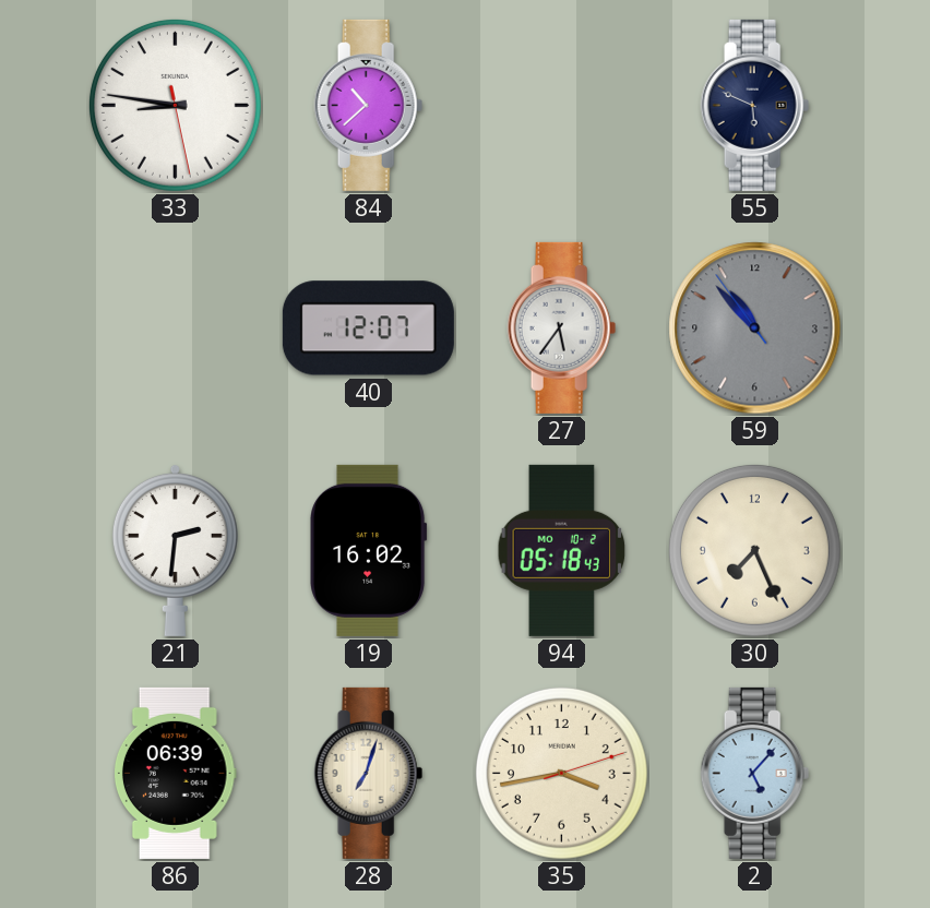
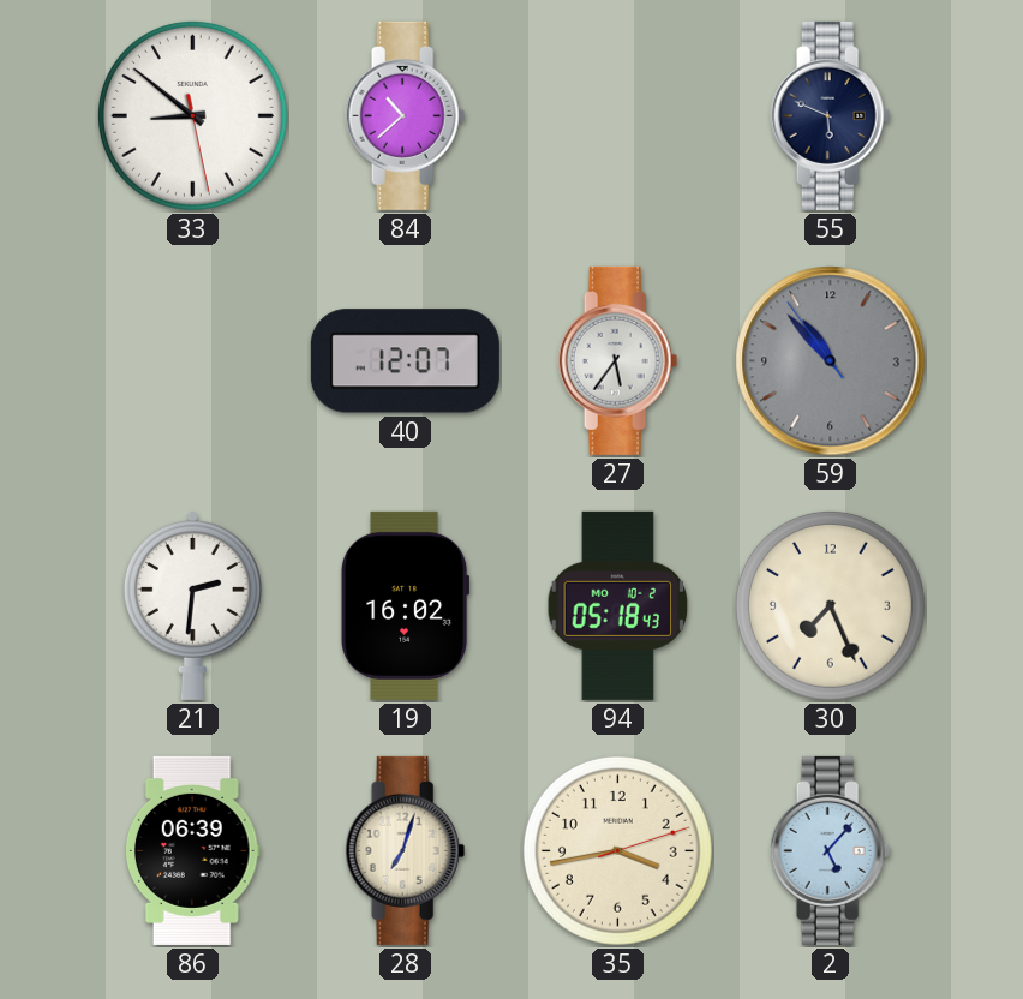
33: 8:46 -> 8:51
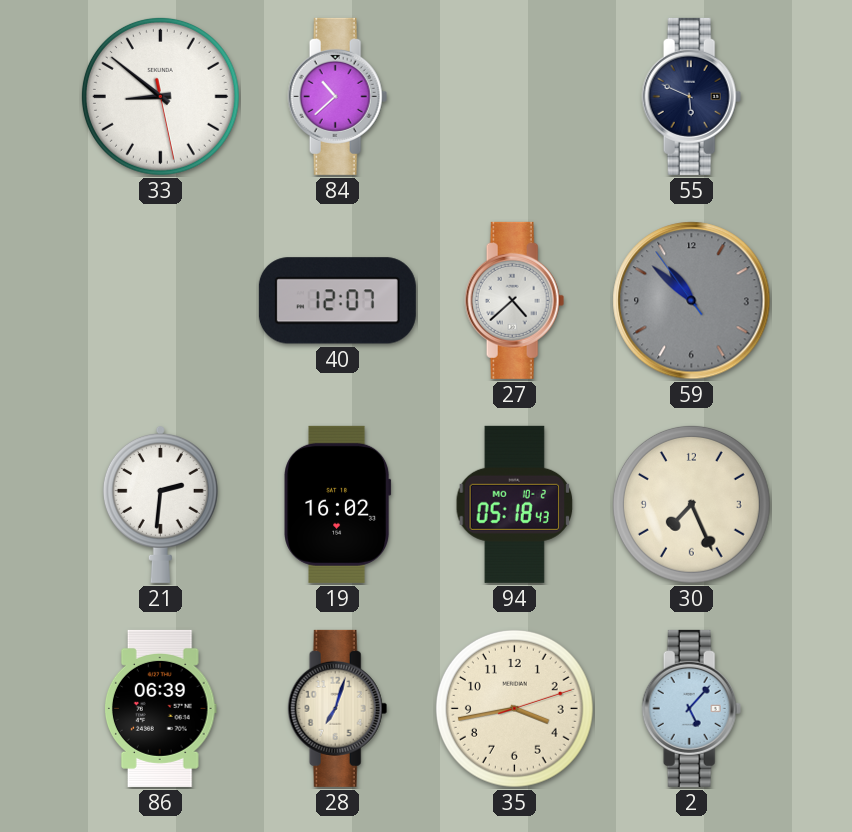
27: 5:36 -> 4:38
59: 10:52 -> 10:51
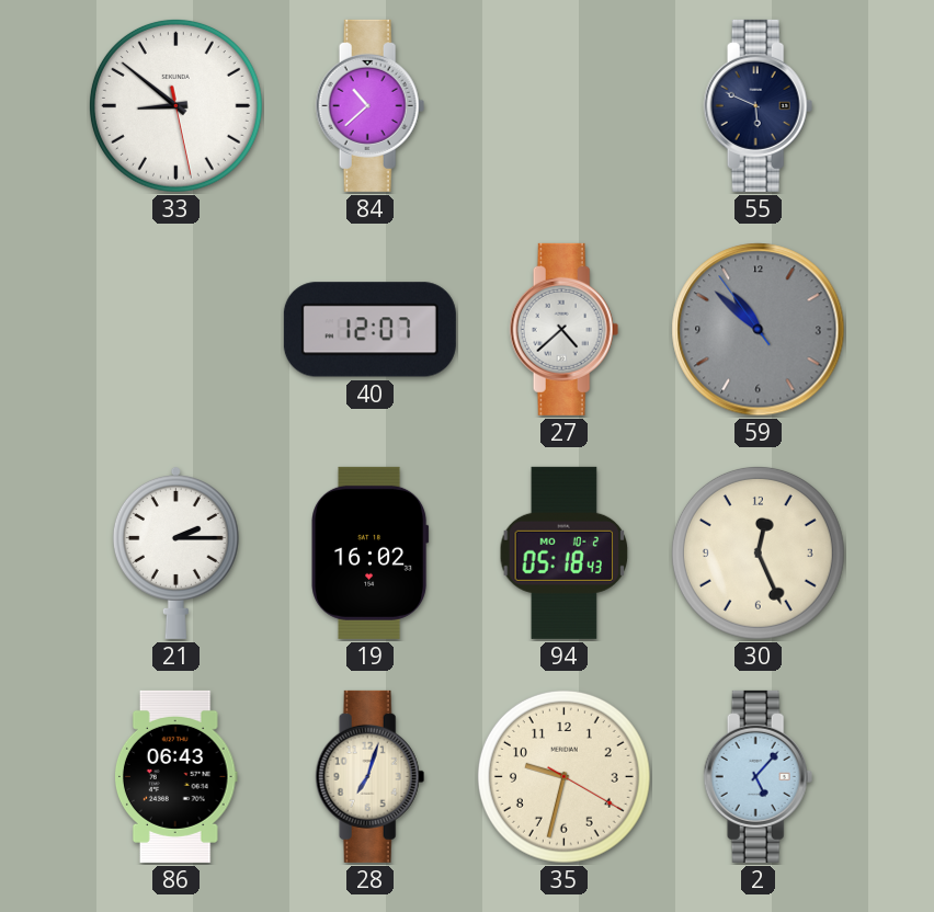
21: 2:31 -> 2:15
30: 7:26 -> 12:26
86: 06:39 -> 06:43
35: 3:43 -> 9:32
